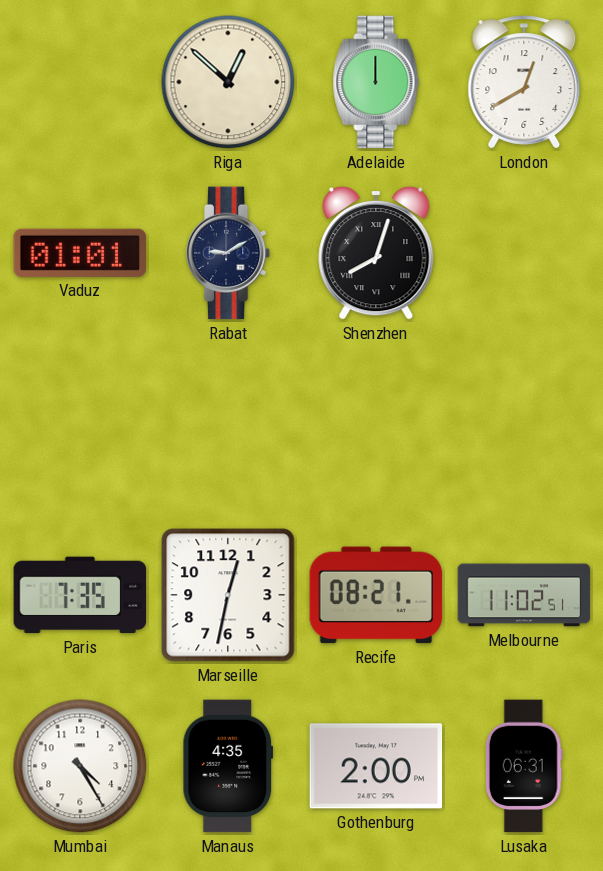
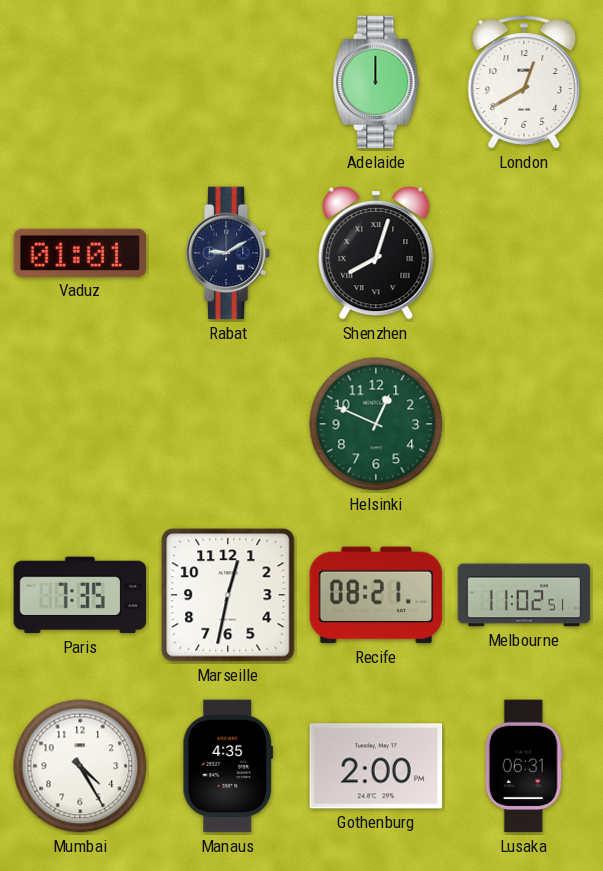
Riga: 12:52 -> none
Helsinki: none -> 12:49
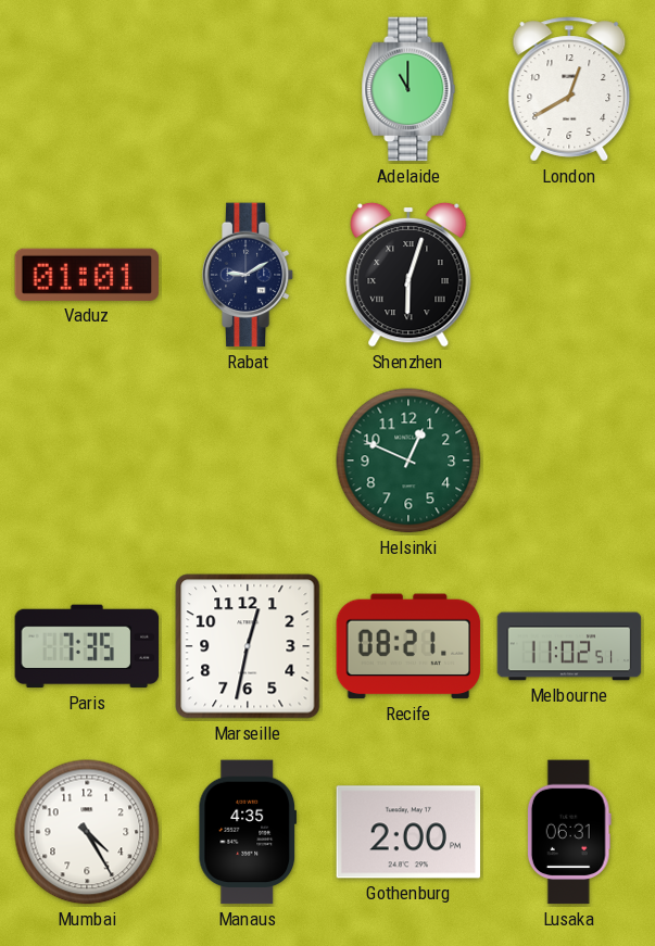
Adelaide: 12:00 -> 11:00
Shenzhen: 8:03 -> 6:03
